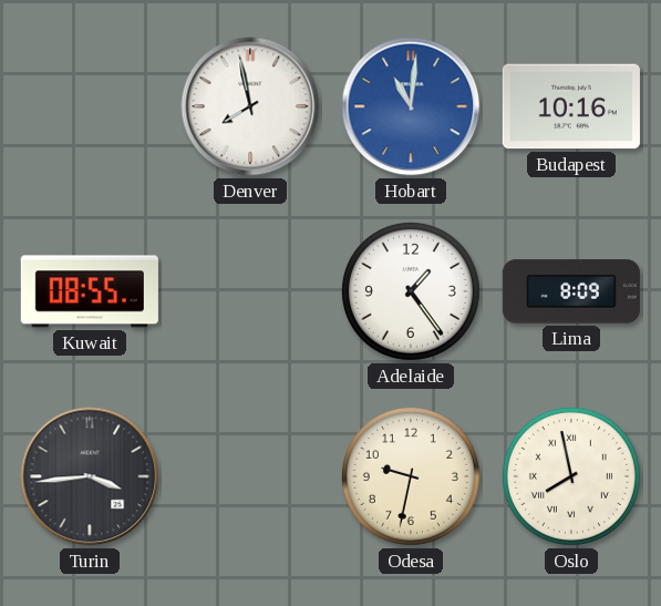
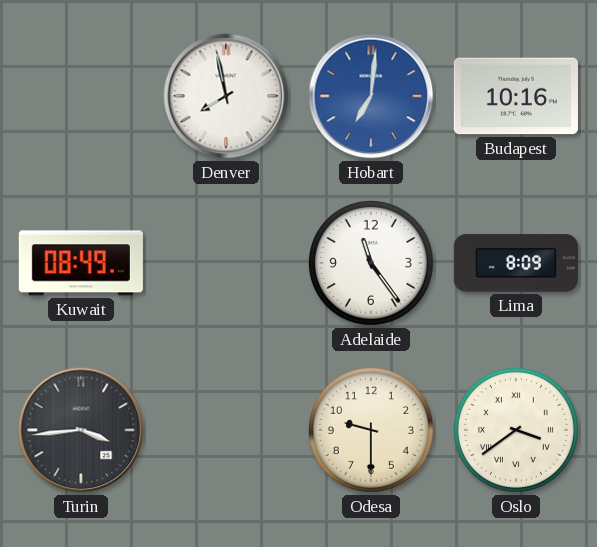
Hobart: 11:01 -> 7:01
Kuwait: 08:55 -> 08:49
Adelaide: 1:24 -> 11:24
Odesa: 9:32 -> 9:30
Oslo: 7:58 -> 3:39
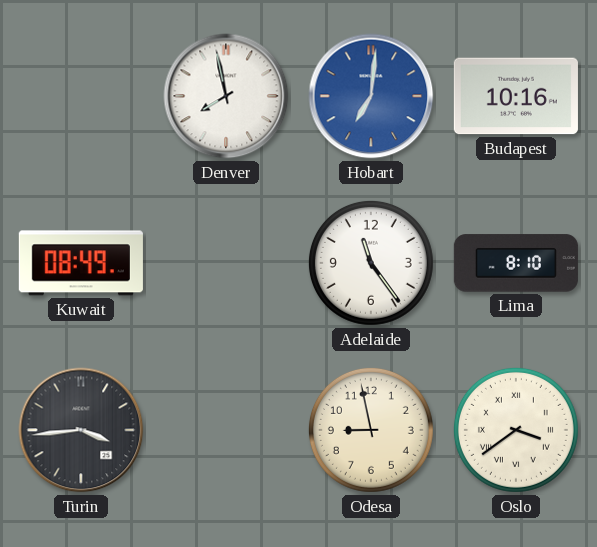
Lima: 8:09 -> 8:10
Odesa: 9:30 -> 8:58
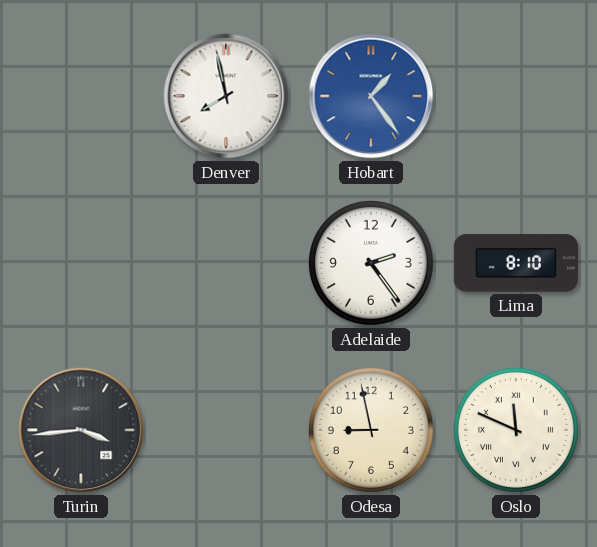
Hobart: 7:01 -> 1:24
Budapest: 10:16 -> none
Kuwait: 08:49 -> none
Adelaide: 11:24 -> 2:24
Oslo: 3:39 -> 11:49
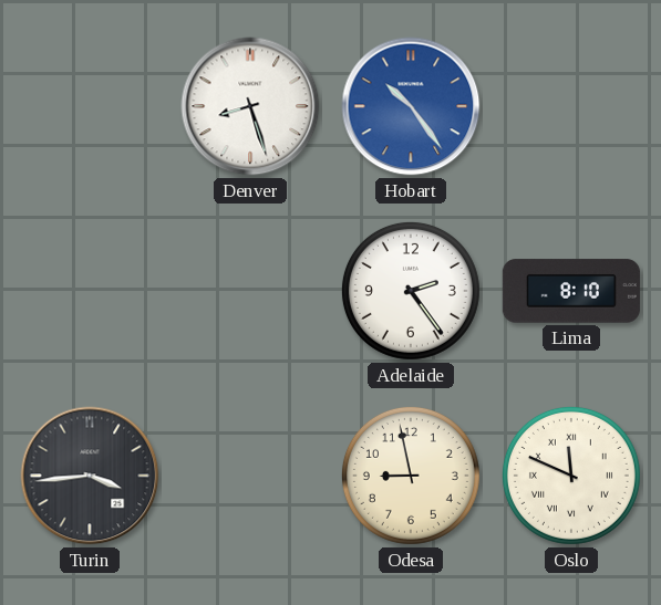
Denver: 7:58 -> 8:27
Hobart: 1:24 -> 10:24
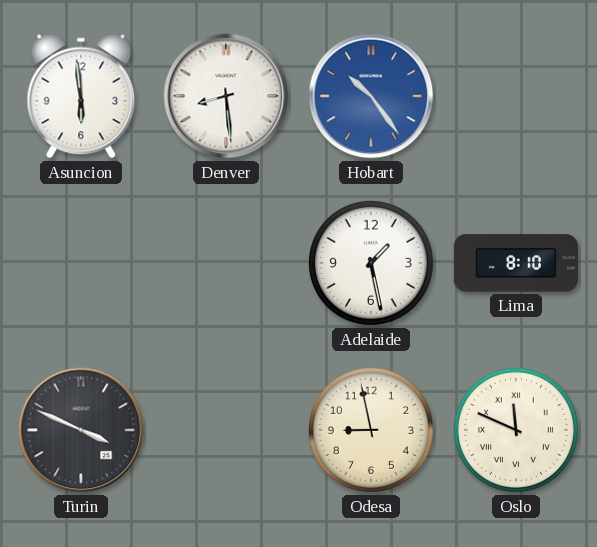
Asuncion: none -> 5:59
Denver: 8:27 -> 8:29
Adelaide: 2:24 -> 1:28
Turin: 3:44 -> 3:49
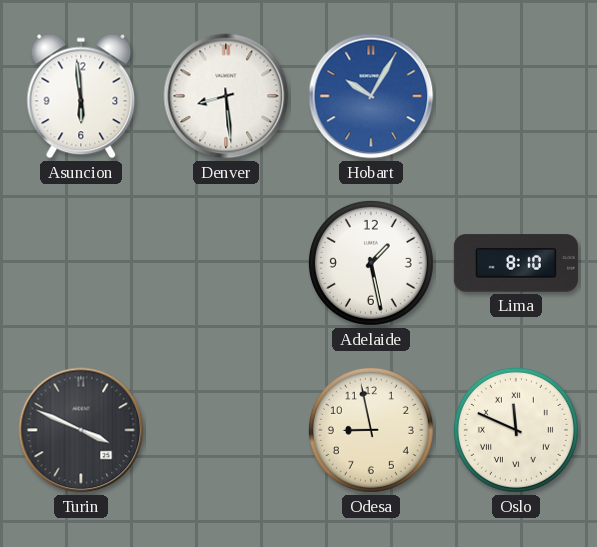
Hobart: 10:24 -> 10:05
